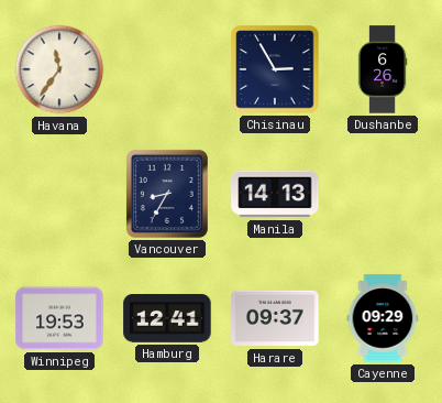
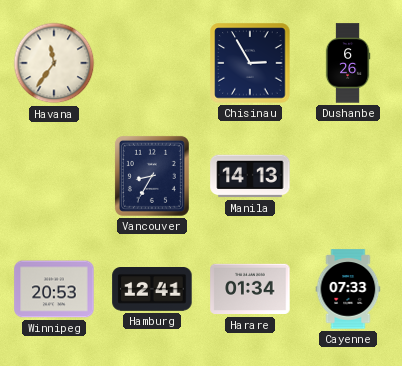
Winnipeg: 19:53 -> 20:53
Harare: 09:37 -> 01:34
Cayenne: 09:29 -> 07:33
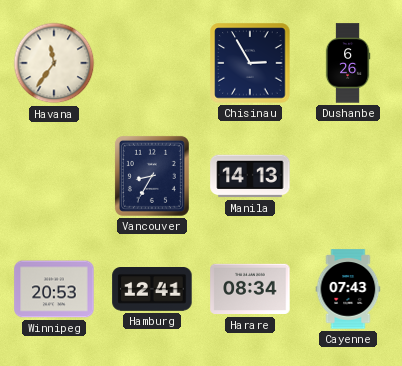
Harare: 01:34 -> 08:34
Cayenne: 07:33 -> 07:43
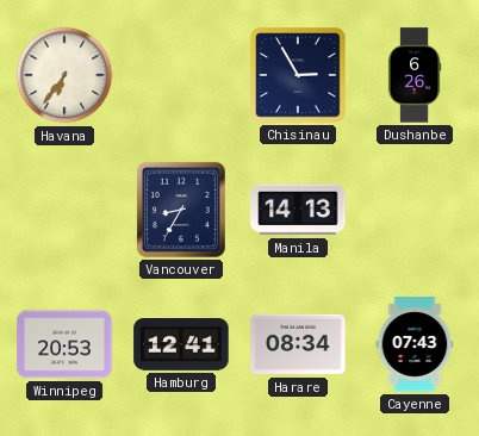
Havana: 11:36 -> 6:36
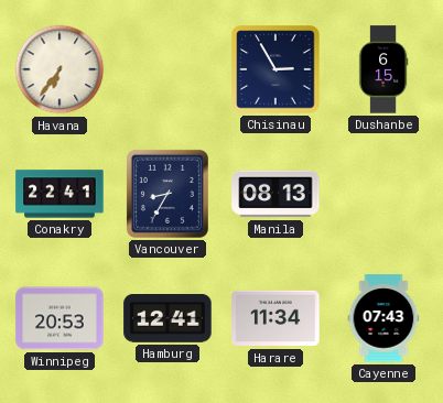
Dushanbe: 6:26 -> 6:15
Conakry: none -> 22:41
Manila: 14:13 -> 08:13
Harare: 08:34 -> 11:34
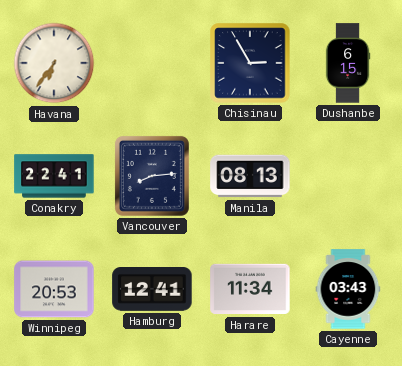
Vancouver: 8:35 -> 8:14
Cayenne: 07:43 -> 03:43
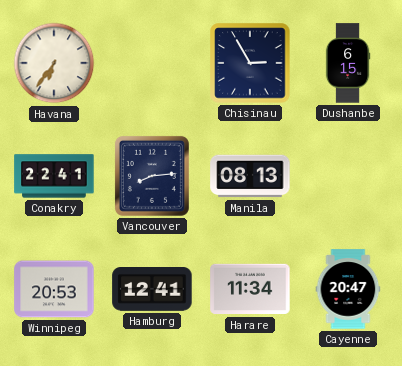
Cayenne: 03:43 -> 20:47
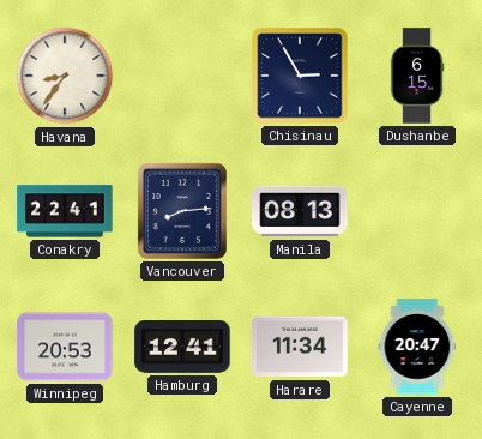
Havana: 6:36 -> 8:36
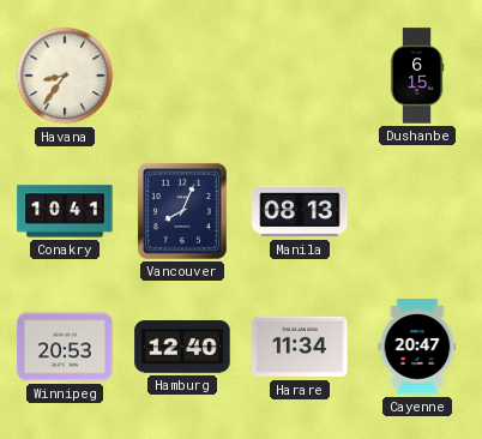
Chisinau: 2:55 -> none
Conakry: 22:41 -> 10:41
Vancouver: 8:14 -> 8:04
Hamburg: 12:41 -> 12:40
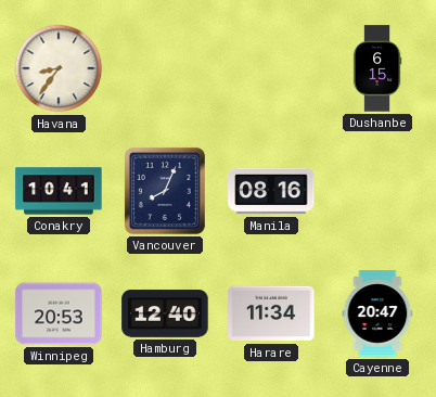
Manila: 08:13 -> 08:16
